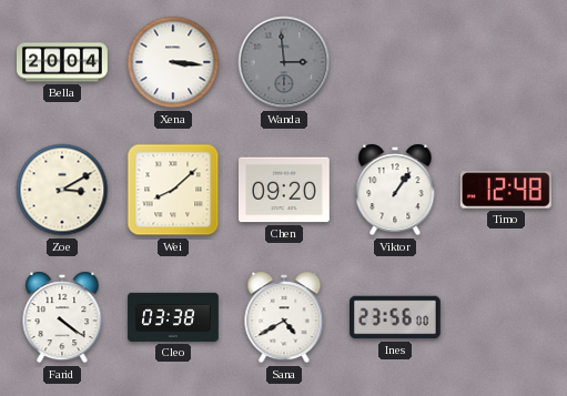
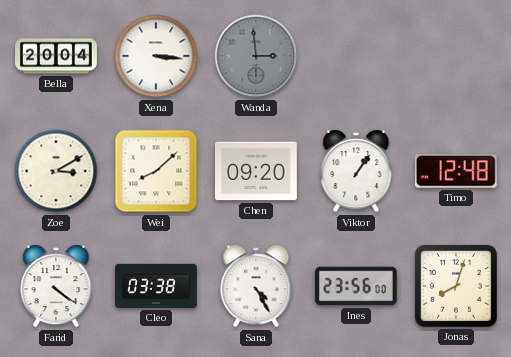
Sana: 4:40 -> 4:25
Jonas: none -> 8:03
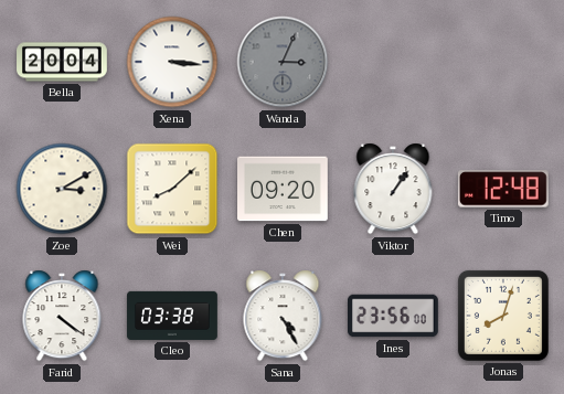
Wanda: 2:59 -> 3:04
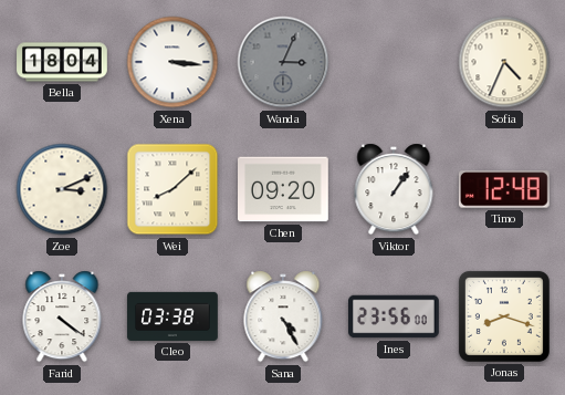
Bella: 20:04 -> 18:04
Sofia: none -> 4:34
Zoe: 3:10 -> 3:11
Jonas: 8:03 -> 8:18
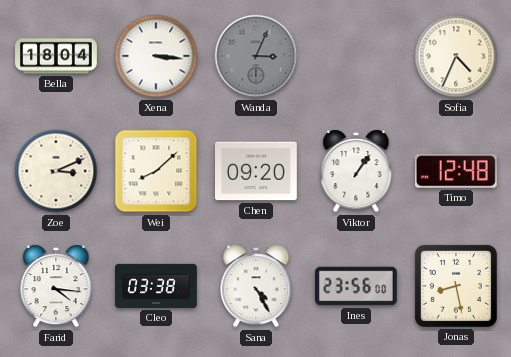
Farid: 4:21 -> 4:16
Jonas: 8:18 -> 8:28
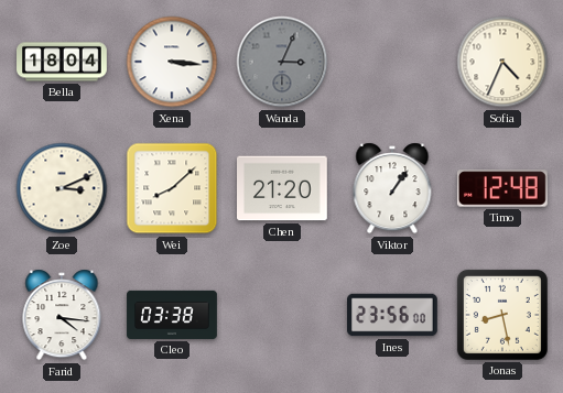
Chen: 09:20 -> 21:20
Sana: 4:25 -> none
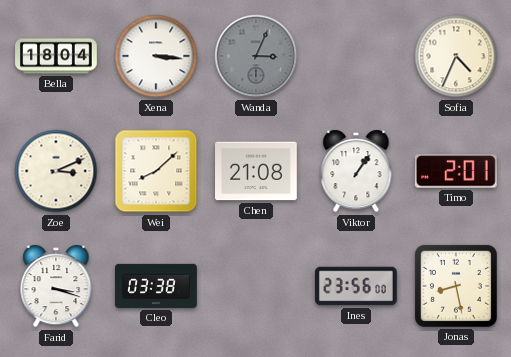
Chen: 21:20 -> 21:08
Timo: 12:48 -> 2:01
Farid: 4:16 -> 3:18
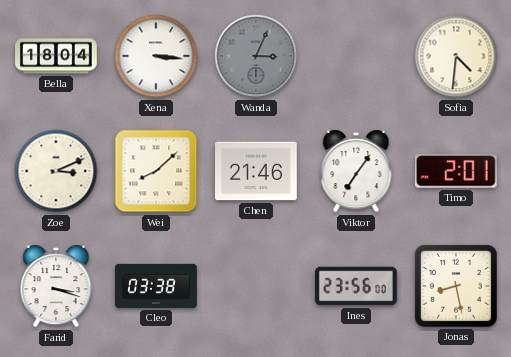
Sofia: 4:34 -> 4:31
Chen: 21:08 -> 21:46
Viktor: 1:06 -> 7:06
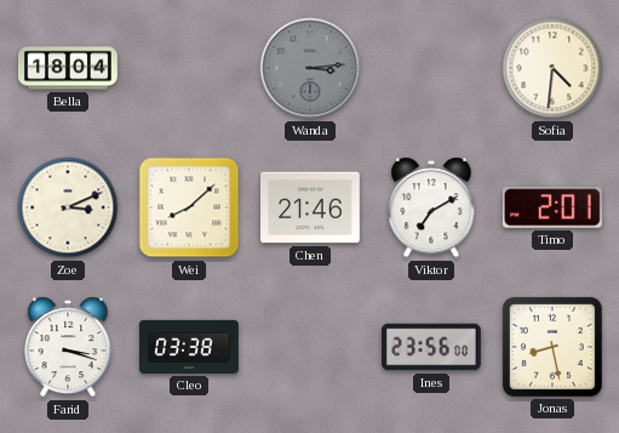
Xena: 3:16 -> none
Wanda: 3:04 -> 3:14
Viktor: 7:06 -> 7:10
